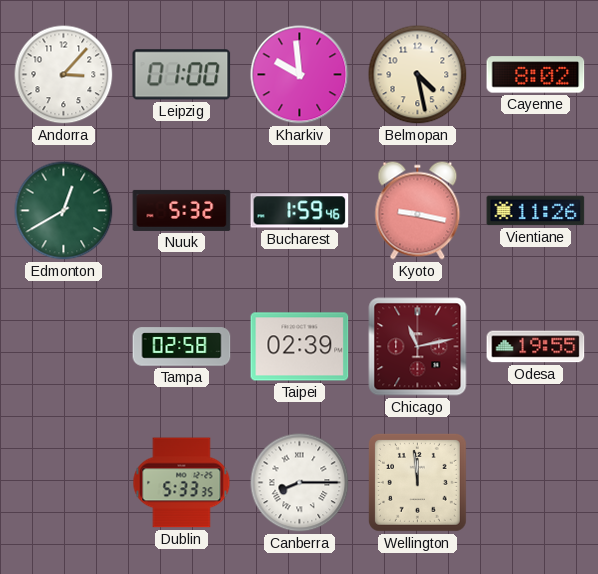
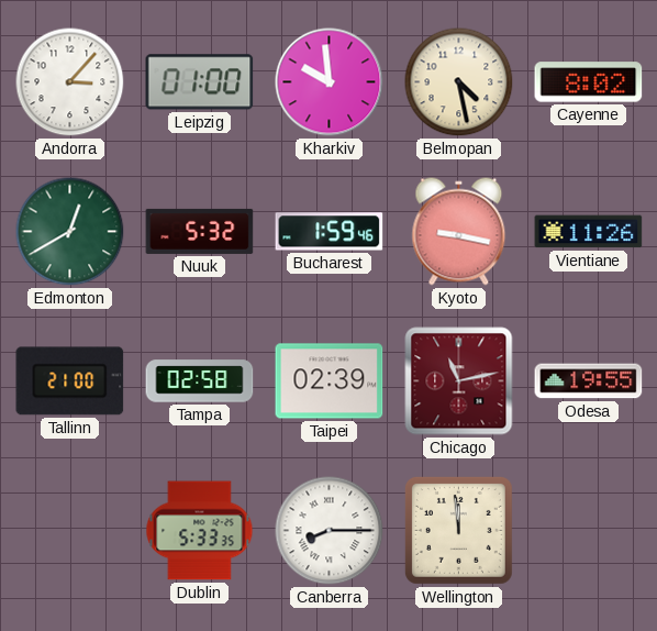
Tallinn: none -> 21:00
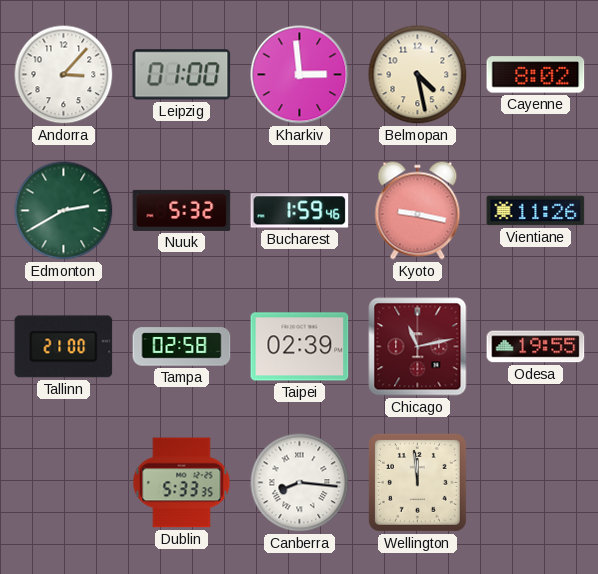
Kharkiv: 9:59 -> 2:59
Edmonton: 12:40 -> 2:40
Canberra: 8:15 -> 8:16
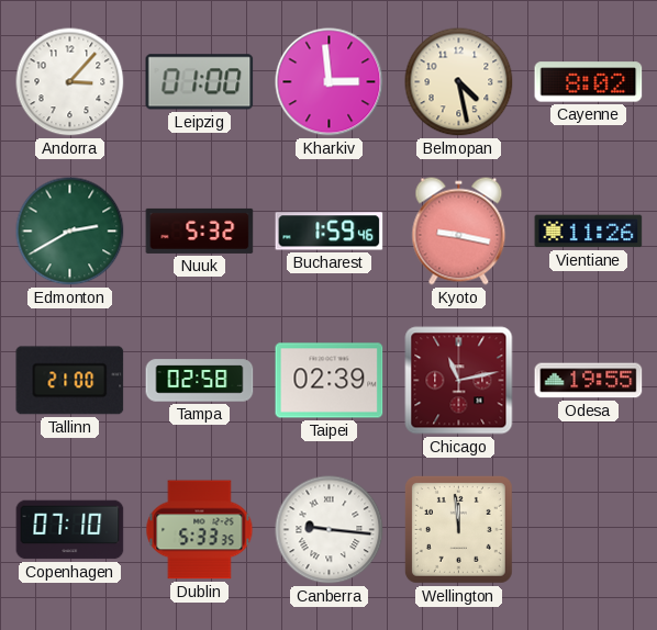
Copenhagen: none -> 07:10
Canberra: 8:16 -> 9:16
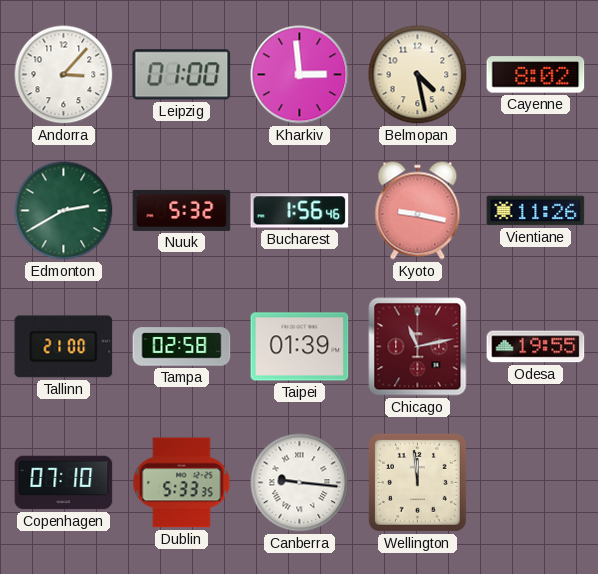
Bucharest: 1:59 -> 1:56
Taipei: 02:39 -> 01:39
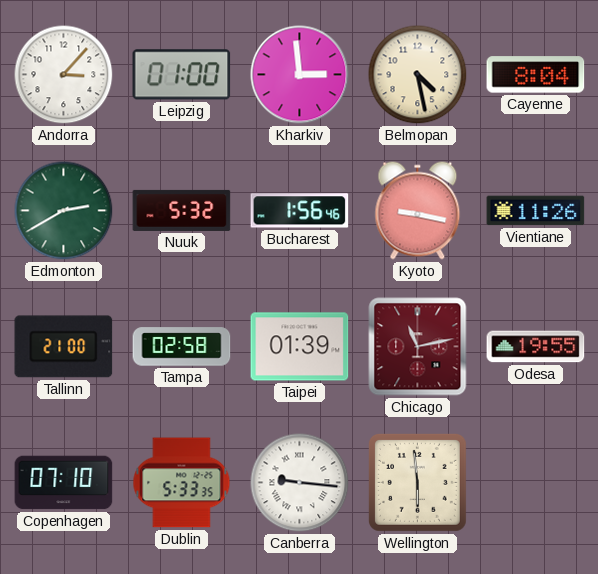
Cayenne: 8:02 -> 8:04
Wellington: 11:59 -> 5:59
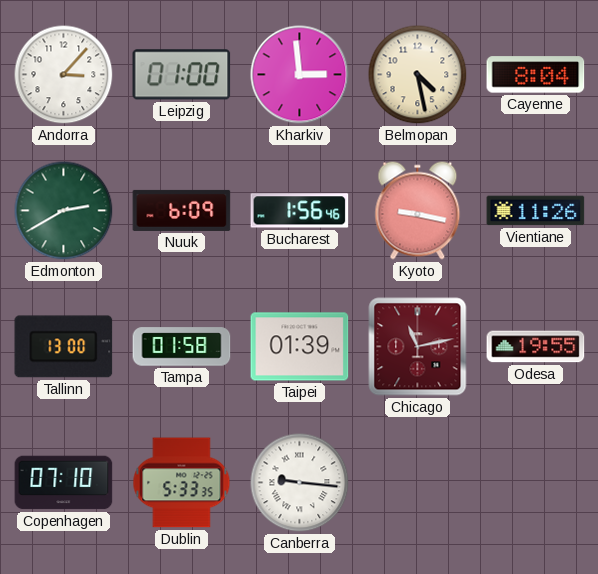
Nuuk: 5:32 -> 6:09
Tallinn: 21:00 -> 13:00
Tampa: 02:58 -> 01:58
Wellington: 5:59 -> none
